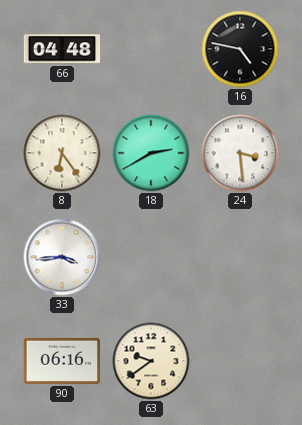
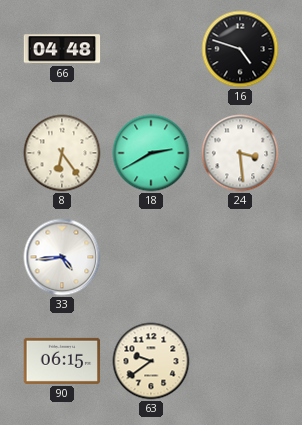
16: 4:47 -> 4:48
33: 3:44 -> 4:44
90: 06:16 -> 06:15
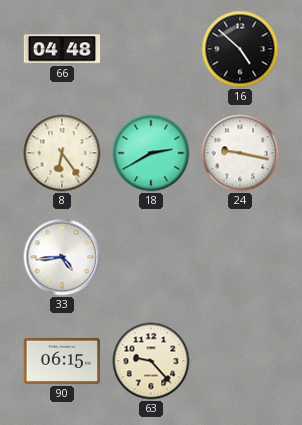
16: 4:48 -> 4:52
24: 3:29 -> 9:17
63: 9:39 -> 9:23
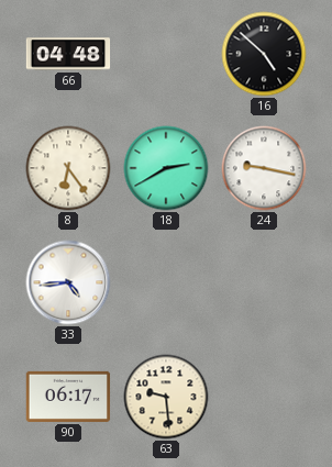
90: 06:15 -> 06:17
63: 9:23 -> 9:29
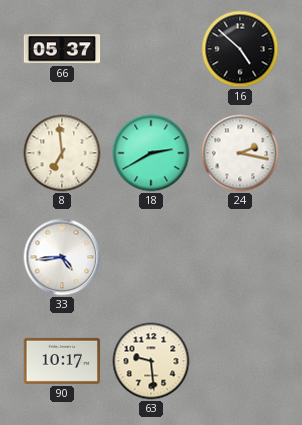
66: 04:48 -> 05:37
8: 6:24 -> 6:59
24: 9:17 -> 2:17
90: 06:17 -> 10:17
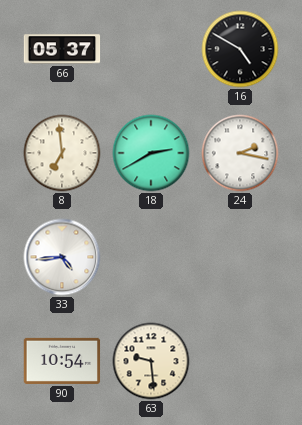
16: 4:52 -> 4:50
90: 10:17 -> 10:54
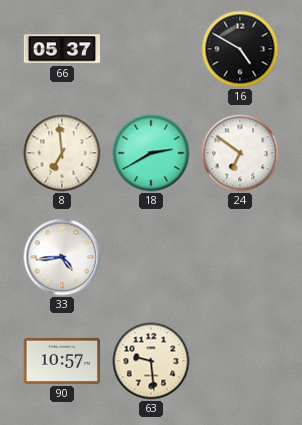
24: 2:17 -> 6:51
90: 10:54 -> 10:57
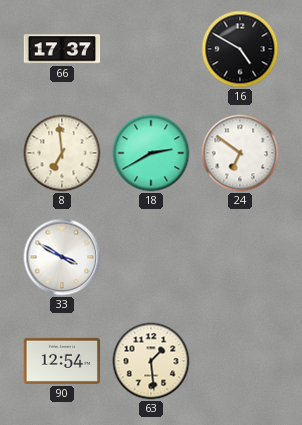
66: 05:37 -> 17:37
33: 4:44 -> 3:50
90: 10:57 -> 12:54
63: 9:29 -> 1:29
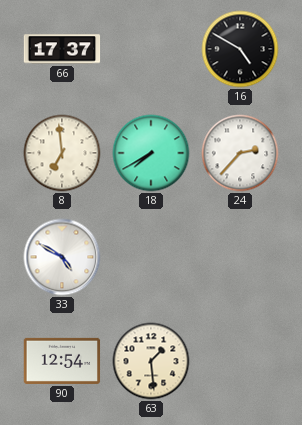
18: 2:40 -> 7:40
24: 6:51 -> 2:37
33: 3:50 -> 4:50
